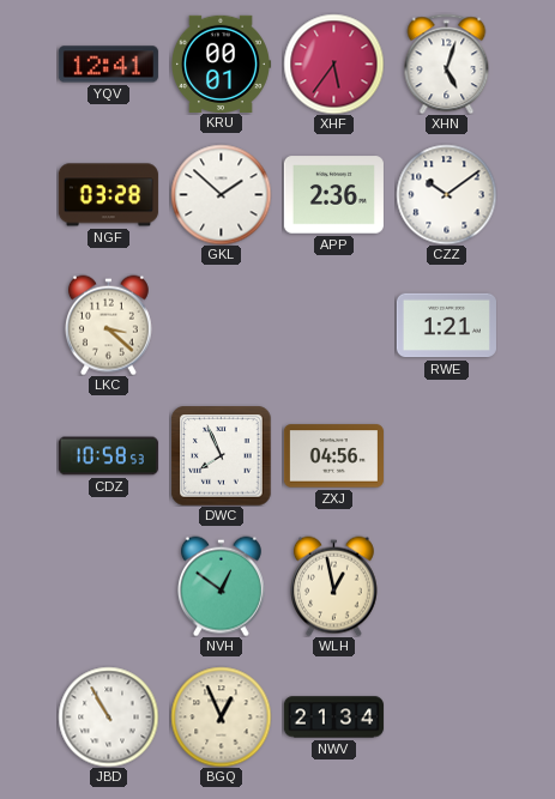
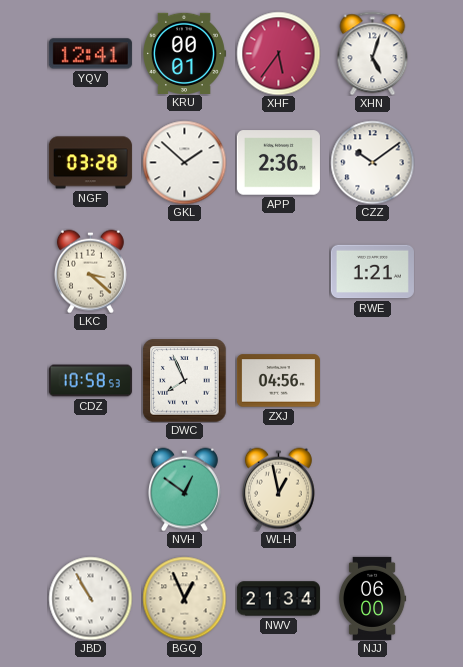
NJJ: none -> 06:00
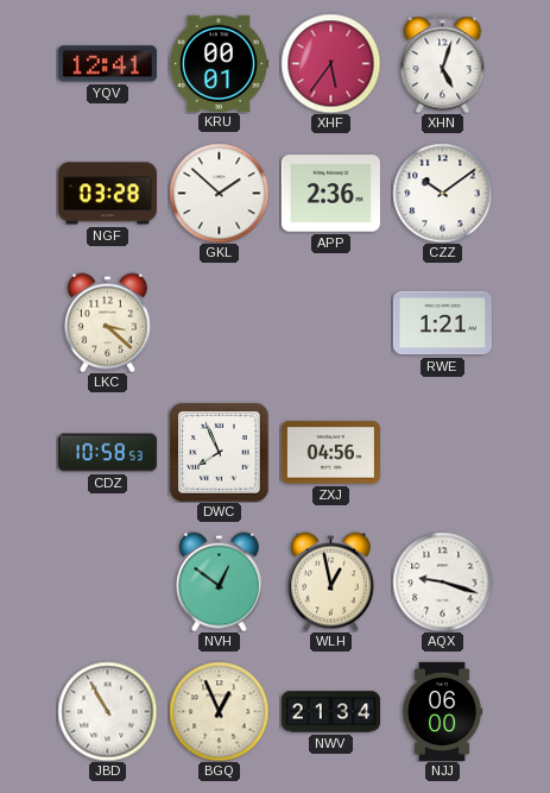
AQX: none -> 9:18
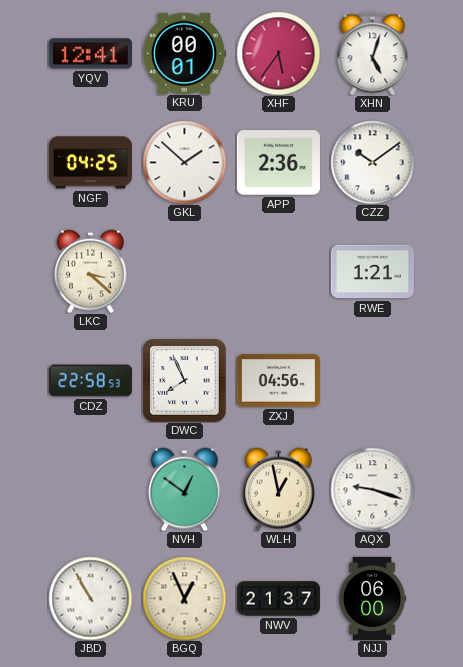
NGF: 03:28 -> 04:25
CDZ: 10:58 -> 22:58
NWV: 21:34 -> 21:37
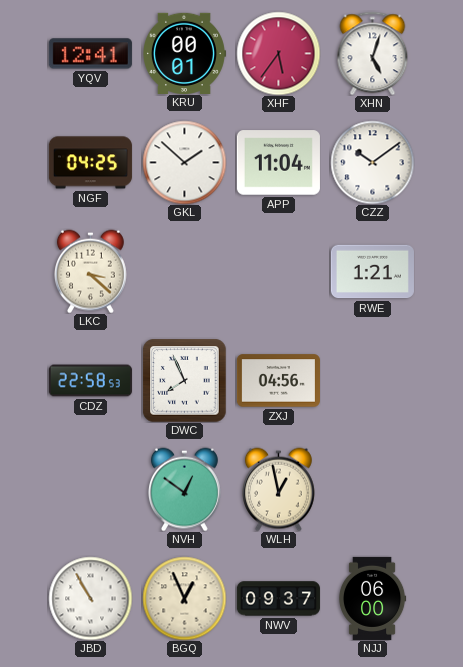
APP: 2:36 -> 11:04
AQX: 9:18 -> none
NWV: 21:37 -> 09:37
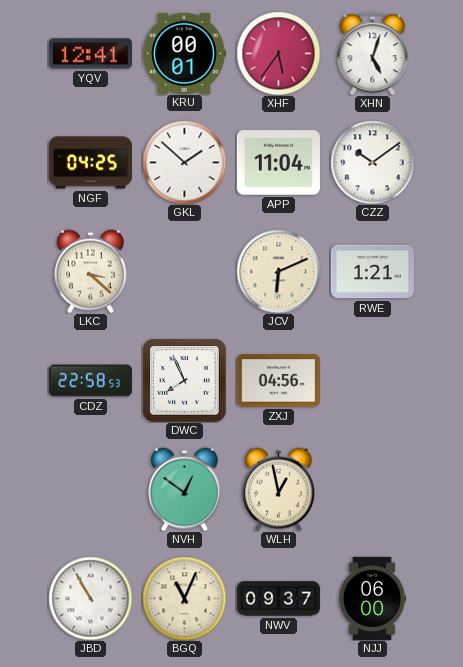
JCV: none -> 6:11
BGQ: 12:56 -> 11:04
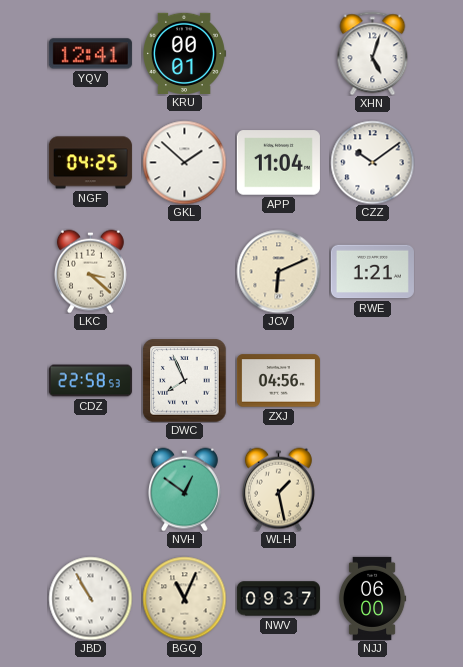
XHF: 5:36 -> none
WLH: 12:58 -> 1:28
